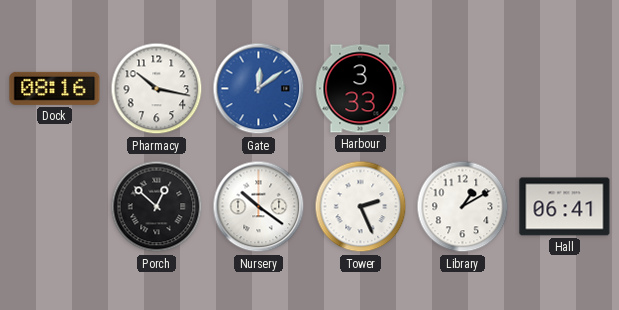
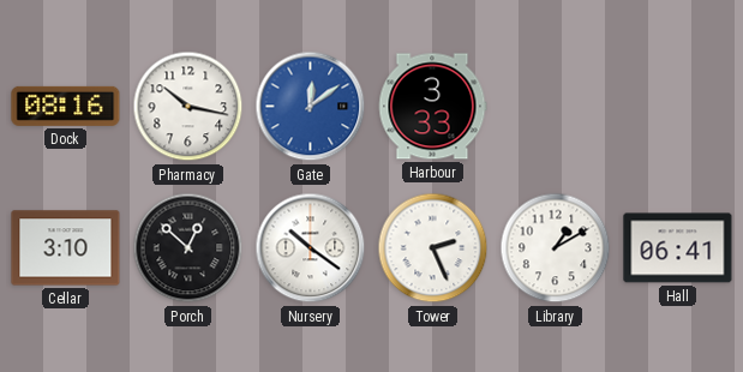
Cellar: none -> 3:10
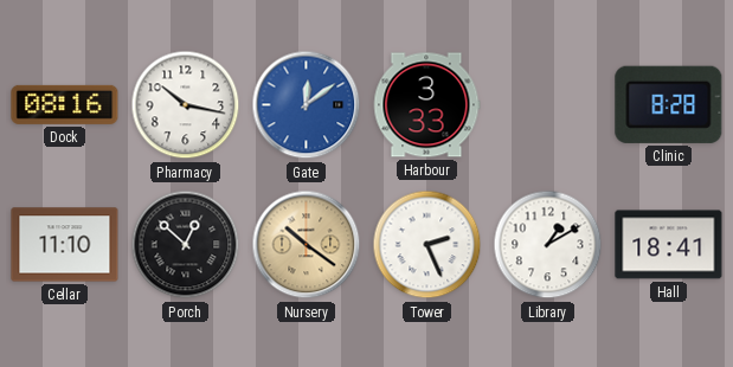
Clinic: none -> 8:28
Cellar: 3:10 -> 11:10
Nursery dial: white -> champagne
Hall: 06:41 -> 18:41
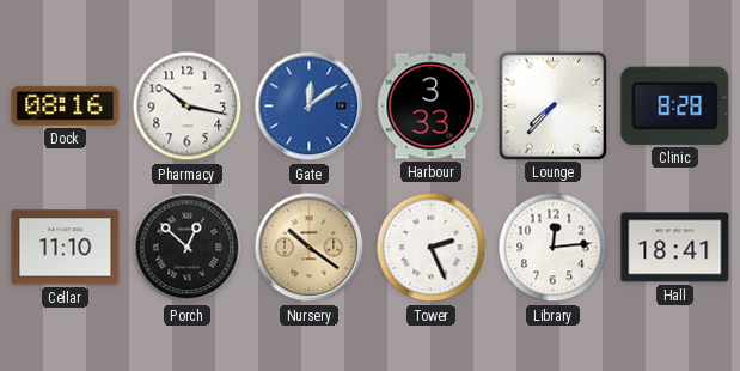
Lounge: none -> 7:37
Library: 1:10 -> 12:14
